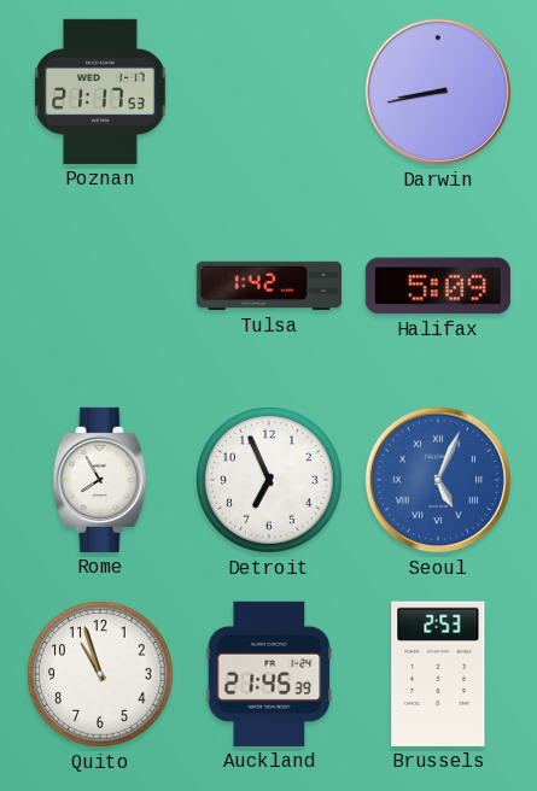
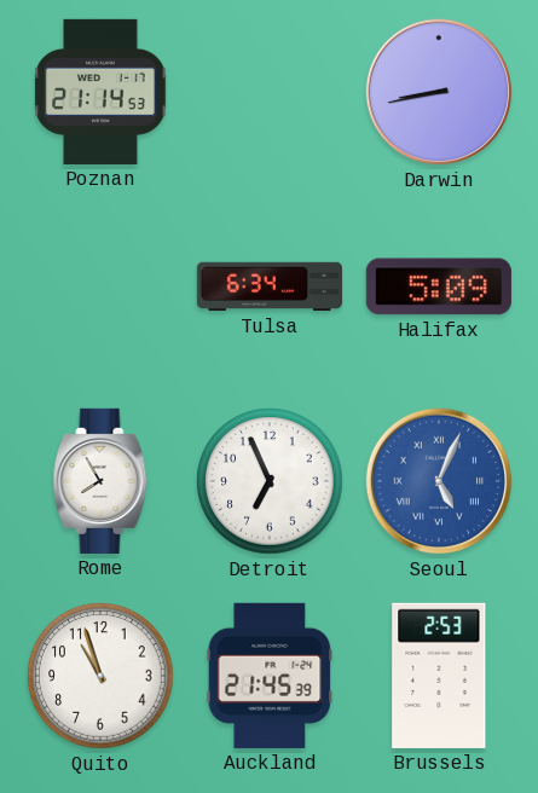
Poznan: 21:17 -> 21:14
Tulsa: 1:42 -> 6:34
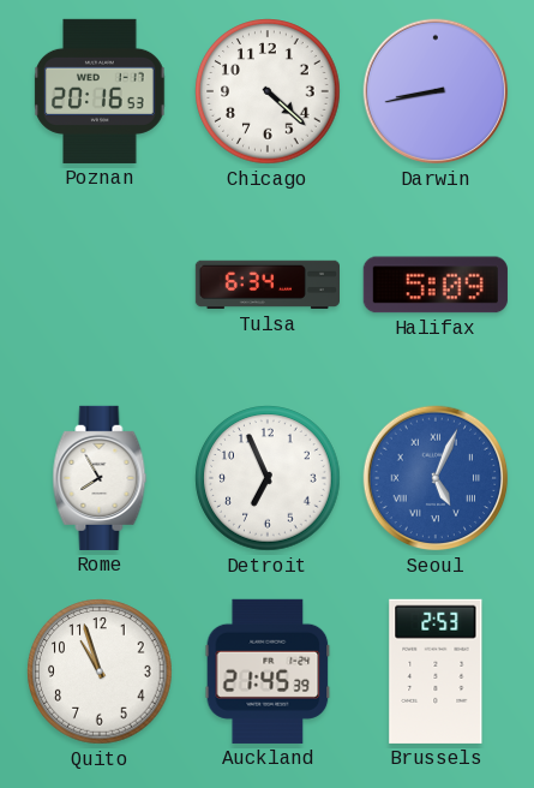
Poznan: 21:14 -> 20:16
Chicago: none -> 4:22
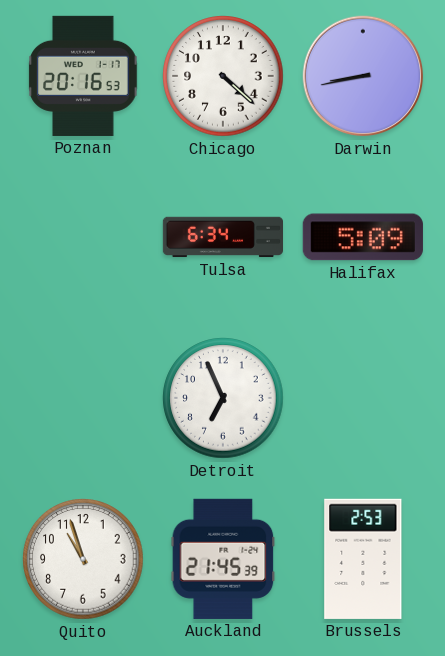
Rome: 7:55 -> none
Seoul: 5:04 -> none
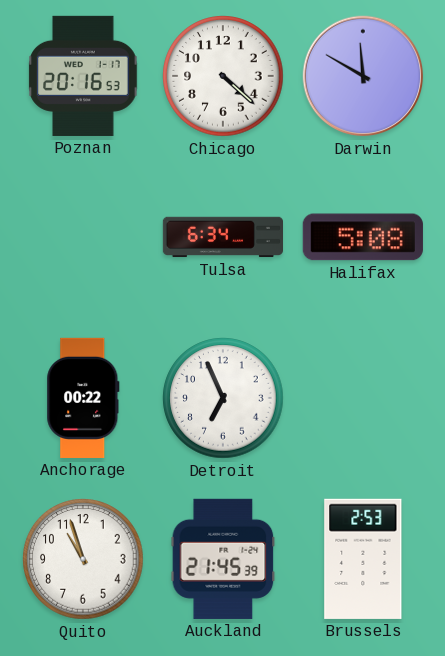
Darwin: 8:43 -> 11:50
Halifax: 5:09 -> 5:08
Anchorage: none -> 00:22
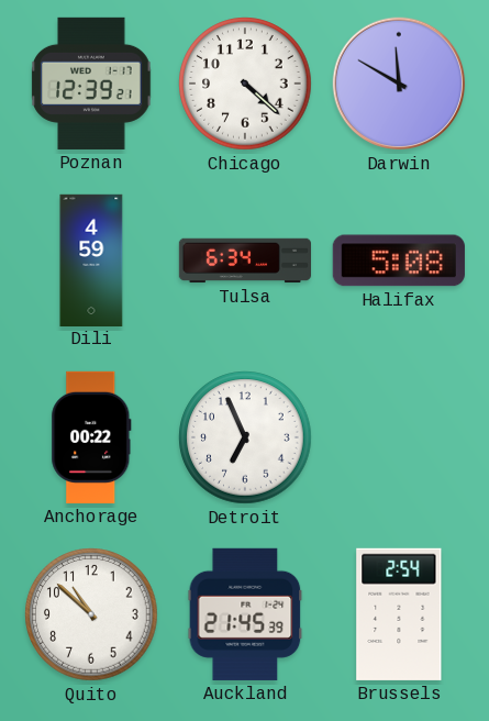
Poznan: 20:16 -> 12:39
Dili: none -> 4:59
Quito: 10:57 -> 10:52
Brussels: 2:53 -> 2:54
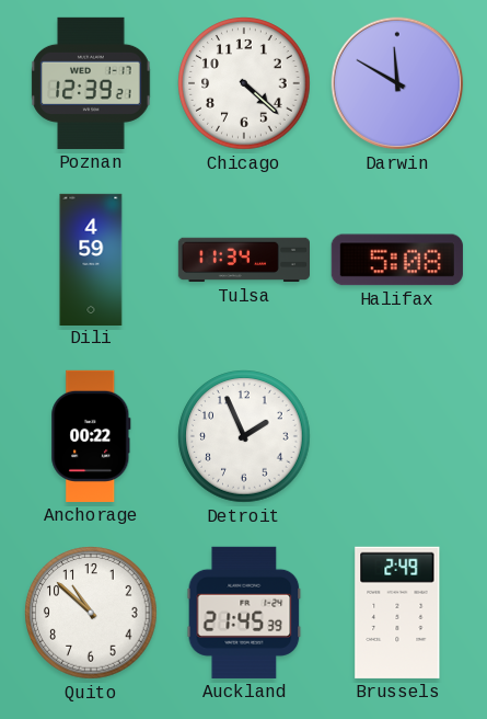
Tulsa: 6:34 -> 11:34
Detroit: 6:56 -> 1:56
Brussels: 2:54 -> 2:49
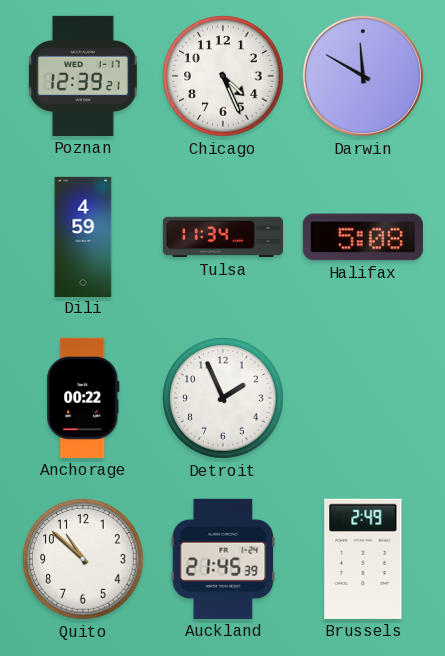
Chicago: 4:22 -> 4:26
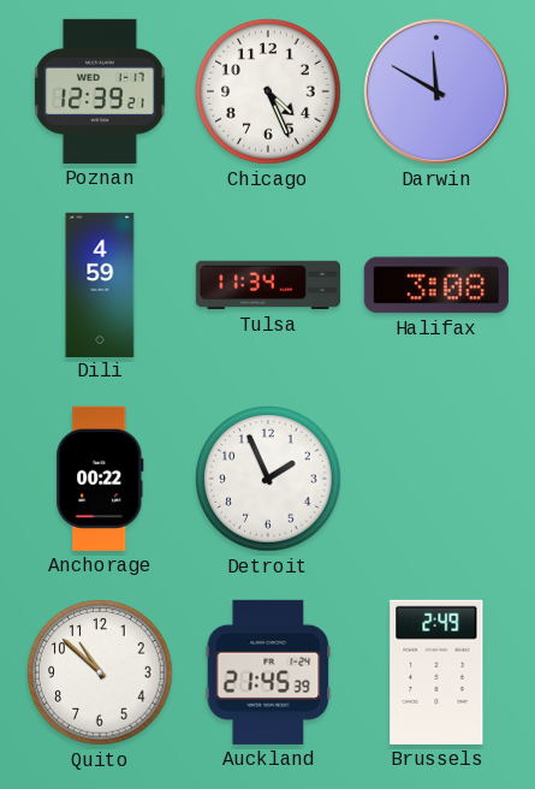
Halifax: 5:08 -> 3:08
